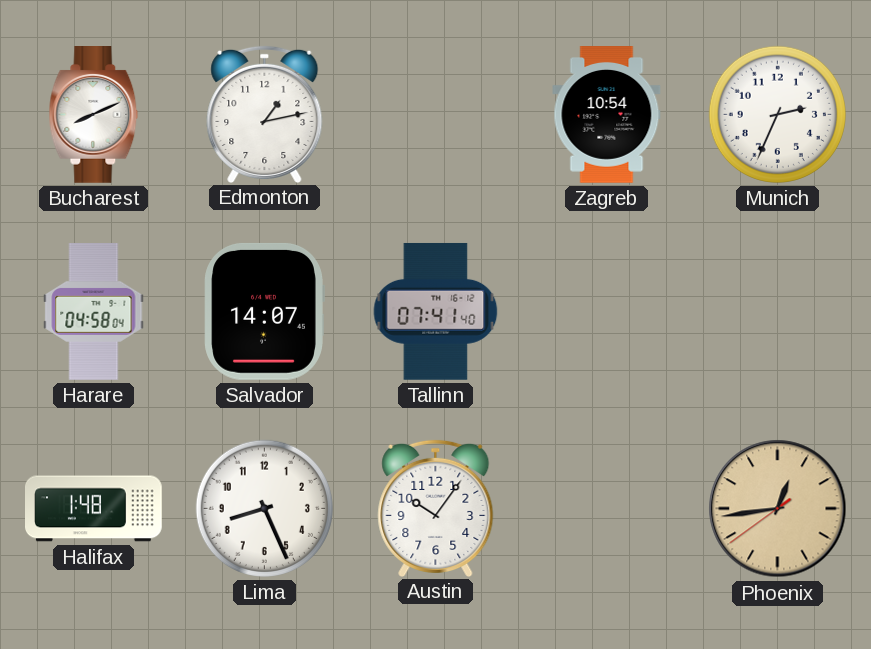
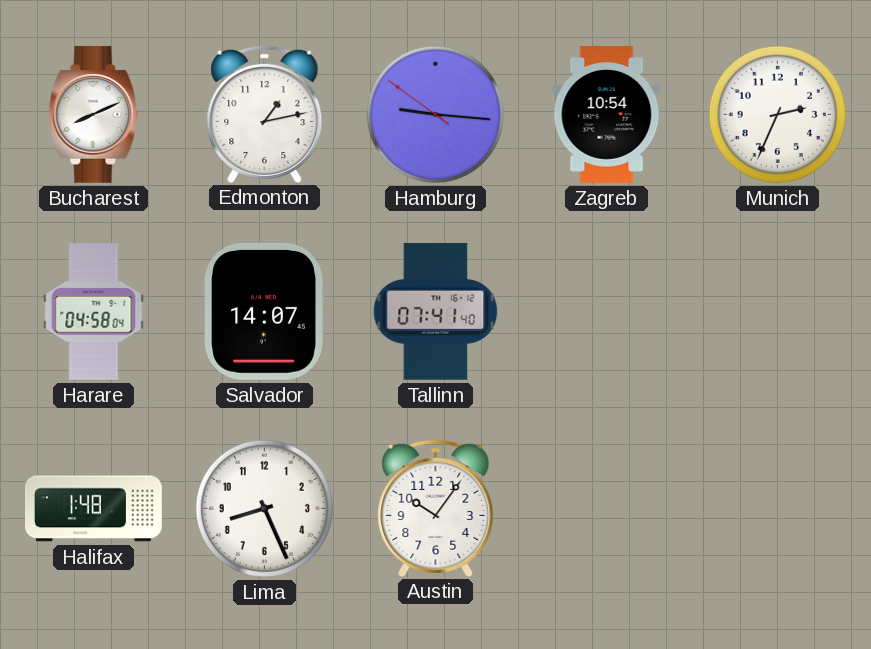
Hamburg: none -> 9:15
Phoenix: 12:43 -> none
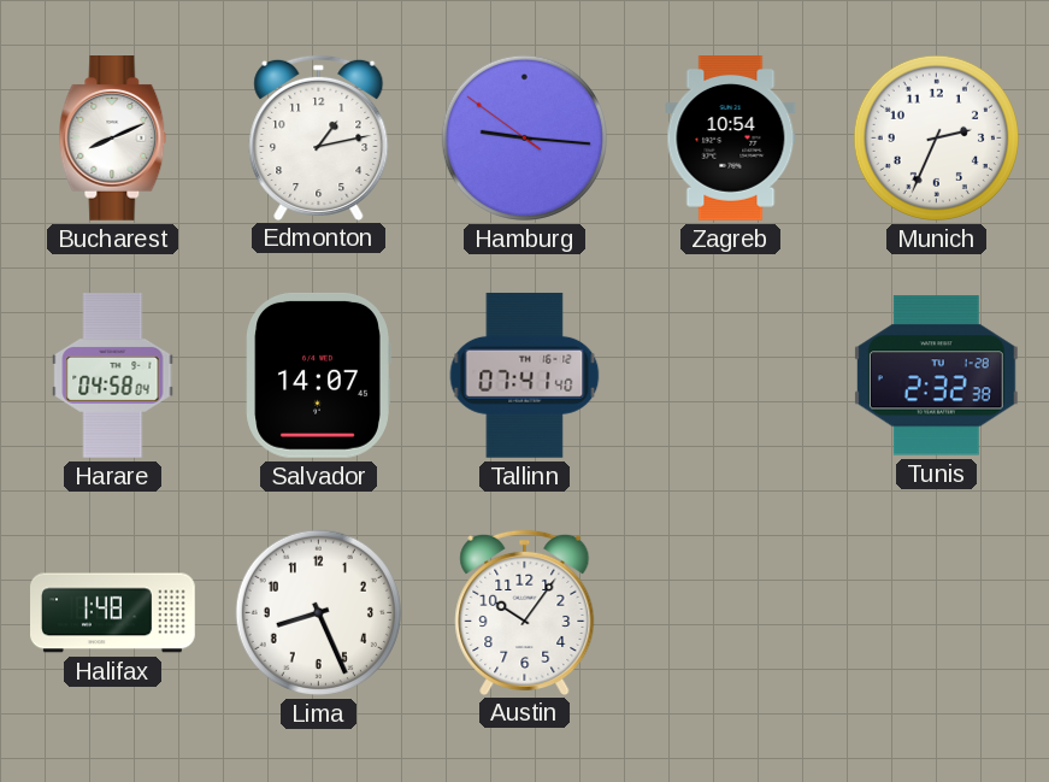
Tunis: none -> 2:32
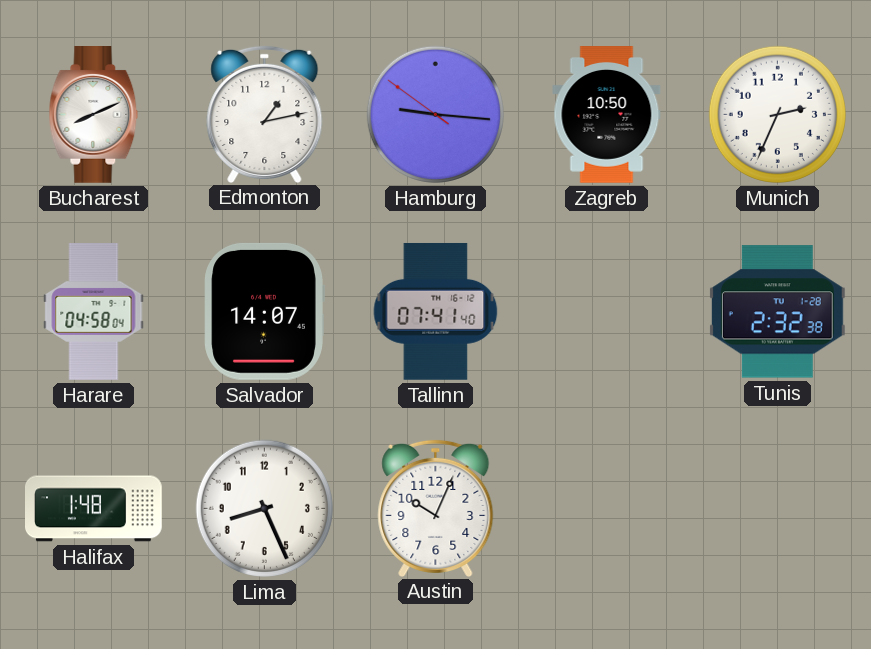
Zagreb: 10:54 -> 10:50
Austin: 10:06 -> 10:04
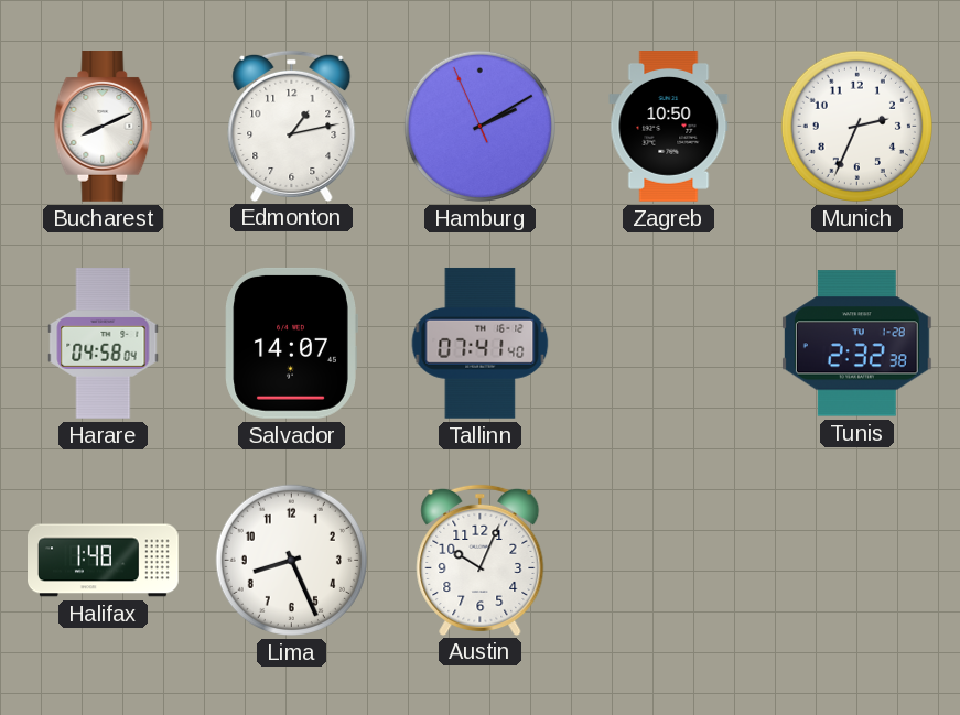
Hamburg: 9:15 -> 2:09
